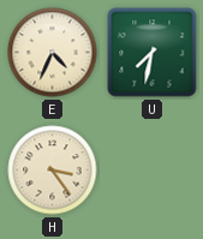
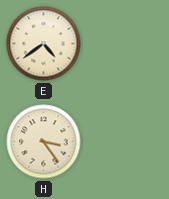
E: 4:34 -> 4:39
U: 7:32 -> none
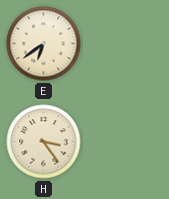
E: 4:39 -> 6:39
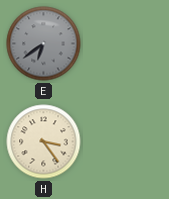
E dial: cream -> grey
